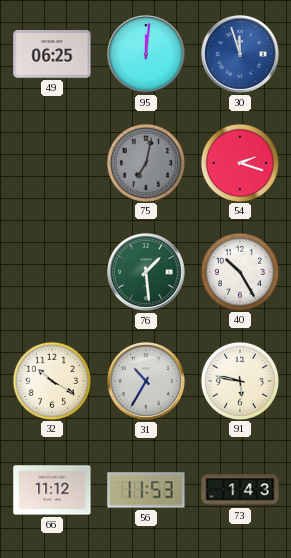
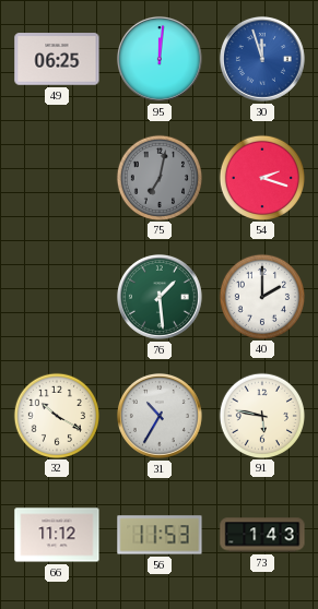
40: 10:25 -> 2:00
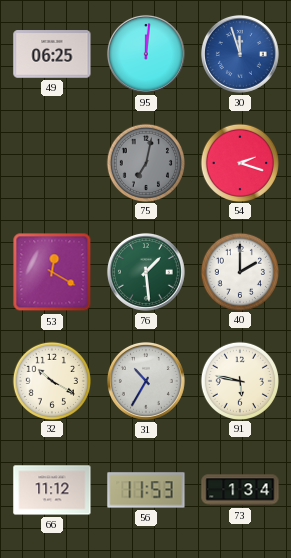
53: none -> 12:20
73: 1:43 -> 1:34
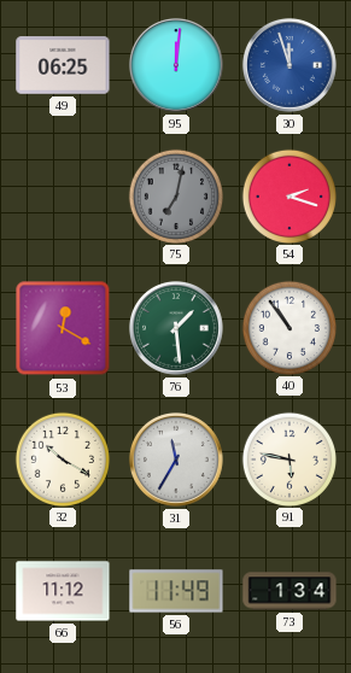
40: 2:00 -> 10:54
31: 10:35 -> 11:35
56: 11:53 -> 11:49
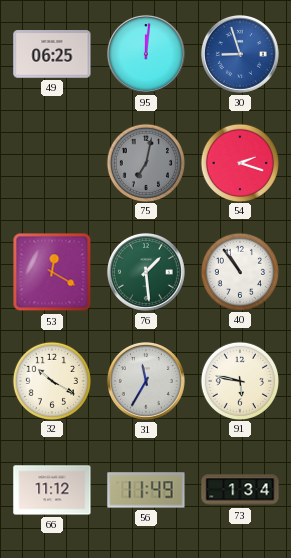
30: 11:57 -> 8:57
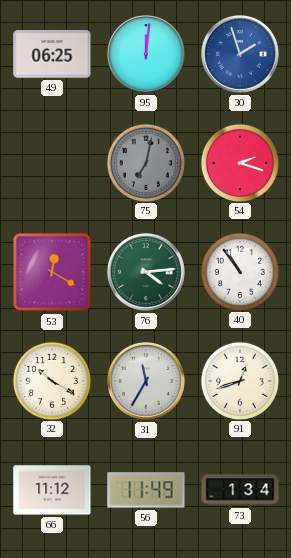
30: 8:57 -> 1:57
76: 1:29 -> 4:14
91: 5:47 -> 12:42
